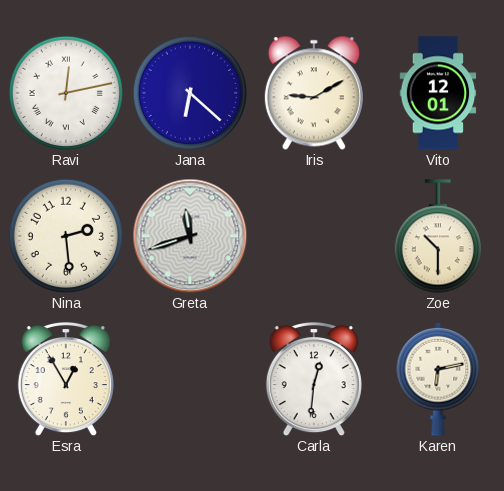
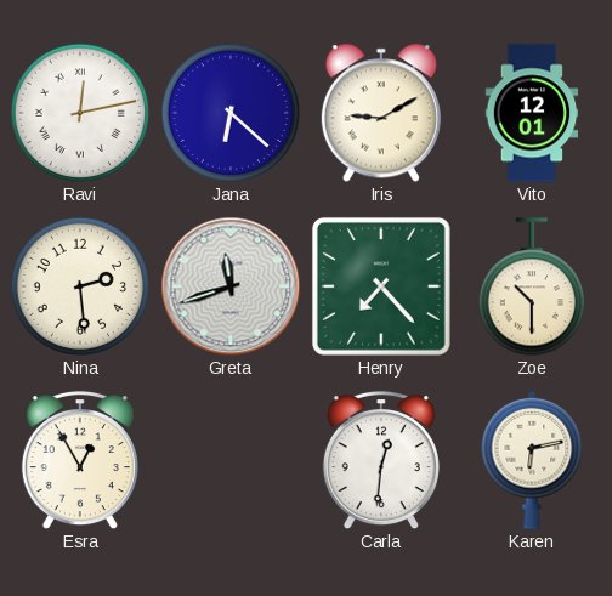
Henry: none -> 7:23
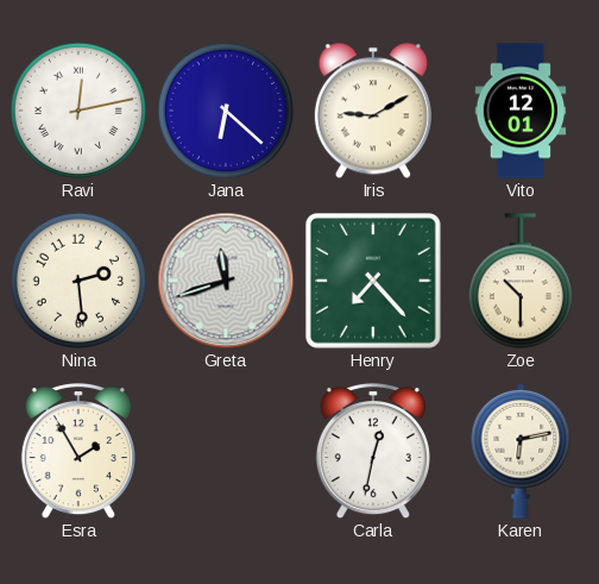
Esra: 12:55 -> 1:55
Carla: 12:31 -> 12:32
